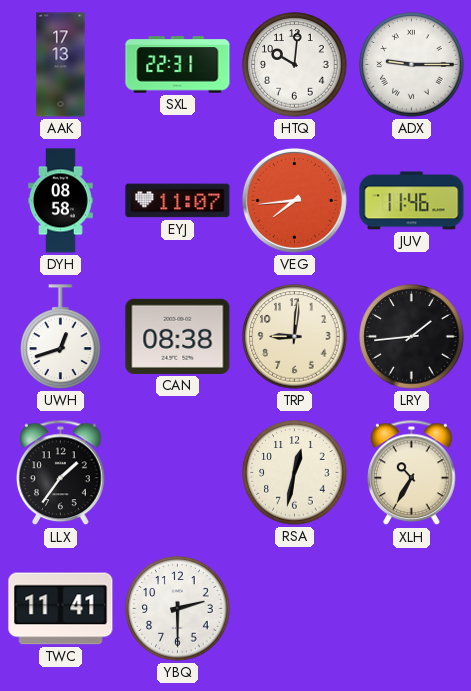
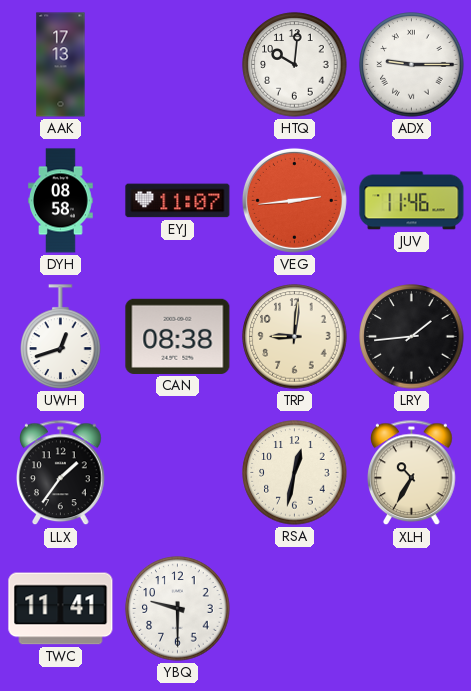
SXL: 22:31 -> none
VEG: 7:44 -> 2:44
YBQ: 2:30 -> 9:30
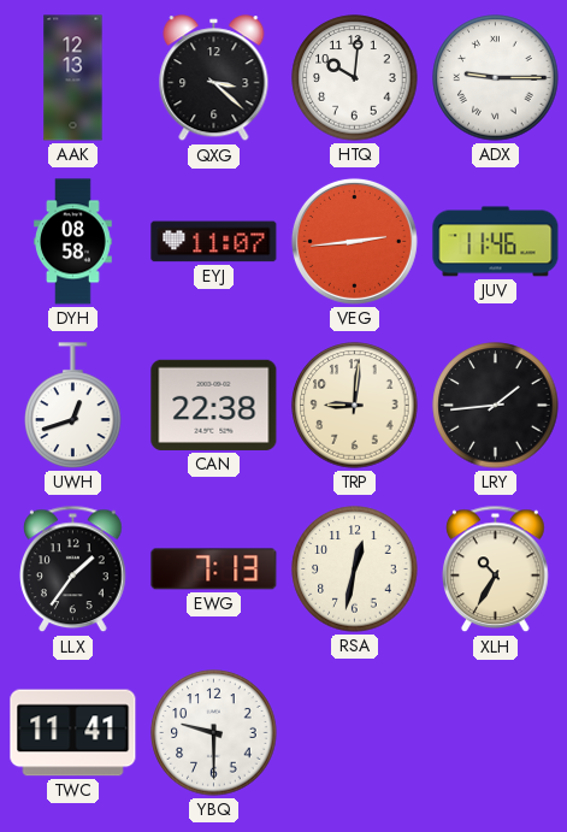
AAK: 17:13 -> 12:13
QXG: none -> 3:22
CAN: 08:38 -> 22:38
EWG: none -> 7:13
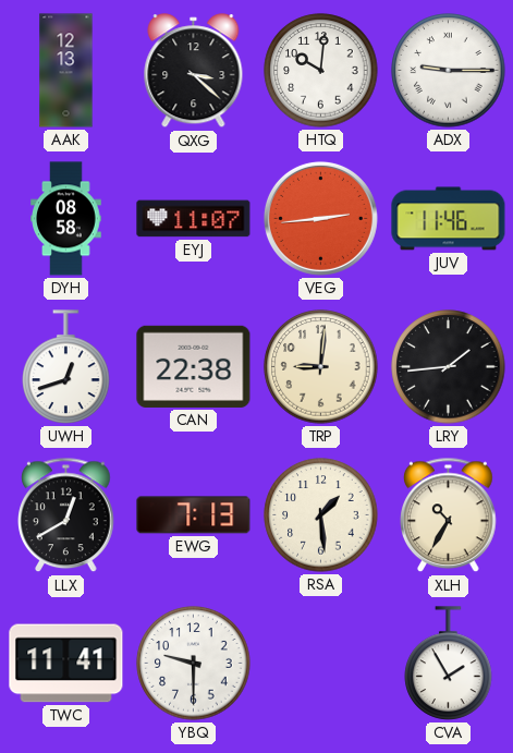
LLX: 1:36 -> 12:40
RSA: 12:32 -> 1:29
CVA: none -> 1:55
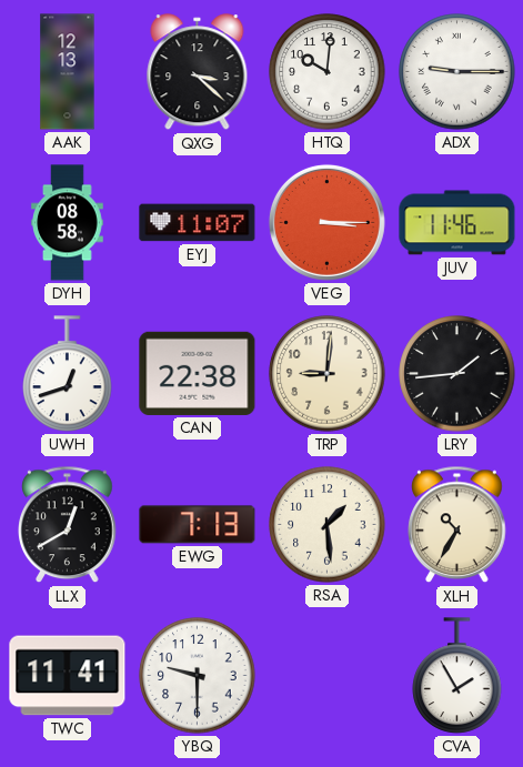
VEG: 2:44 -> 3:15
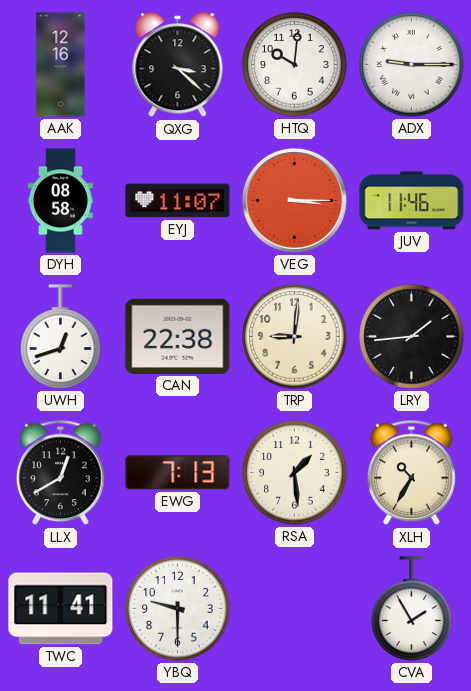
AAK: 12:13 -> 12:16
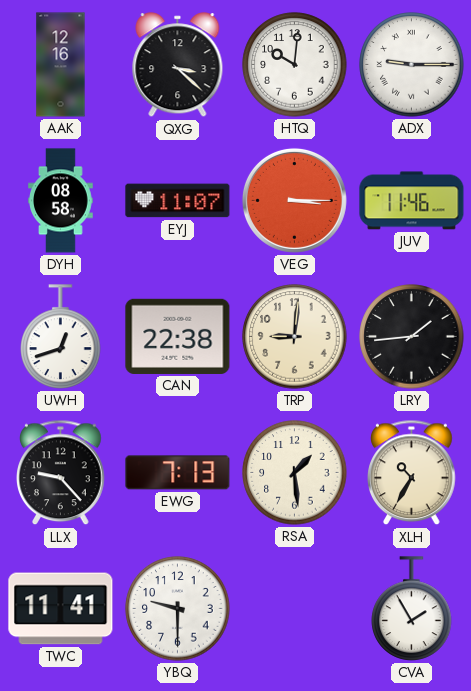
LLX: 12:40 -> 9:23
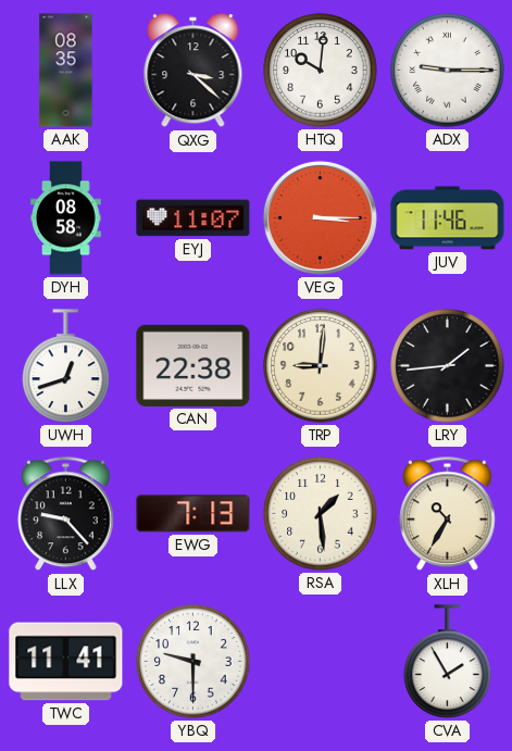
AAK: 12:16 -> 08:35
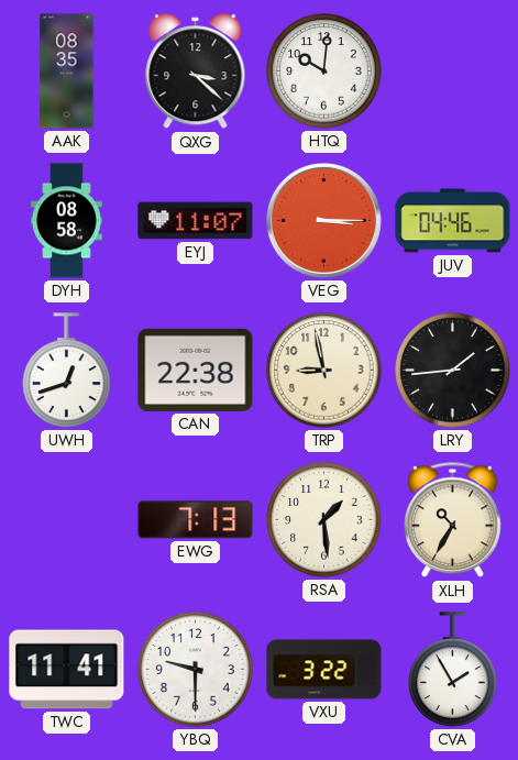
ADX: 9:15 -> none
JUV: 11:46 -> 04:46
TRP: 9:01 -> 8:58
LLX: 9:23 -> none
VXU: none -> 3:22
